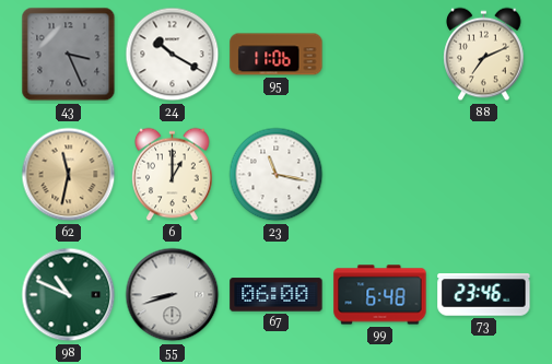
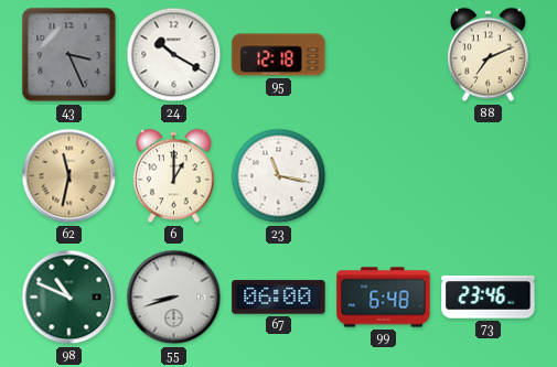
95: 11:06 -> 12:18
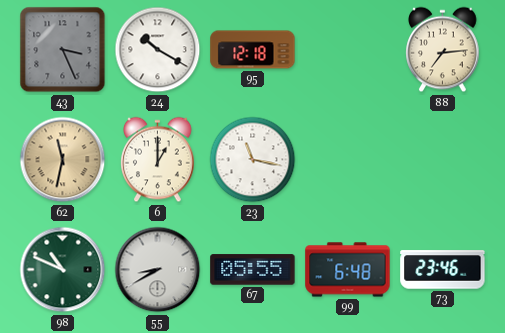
88: 7:11 -> 7:14
55: 8:42 -> 8:40
67: 06:00 -> 05:55
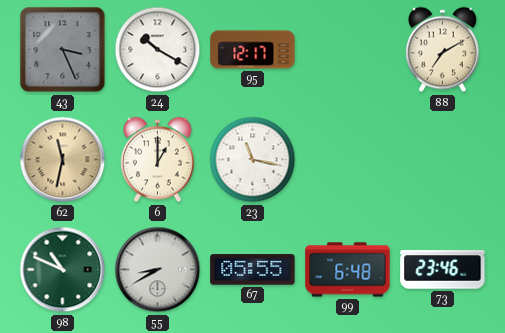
95: 12:18 -> 12:17
88: 7:14 -> 7:10
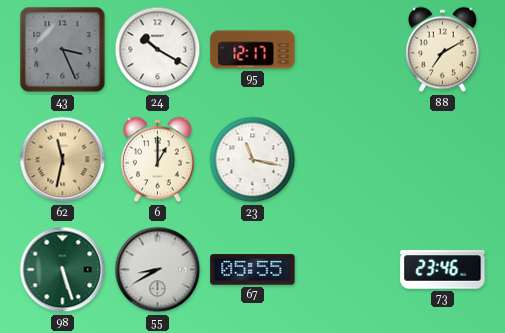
98: 10:49 -> 5:27
99: 6:48 -> none
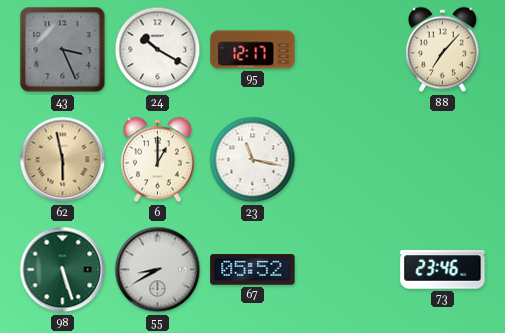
88: 7:10 -> 7:07
62: 11:32 -> 5:58
67: 05:55 -> 05:52
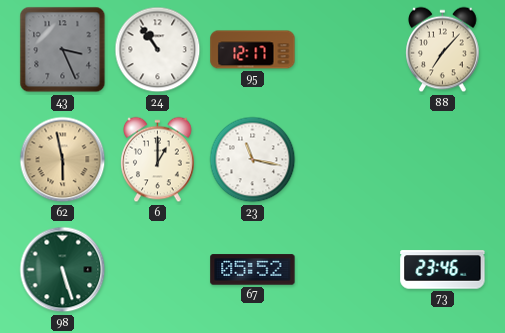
24: 10:20 -> 10:54
55: 8:40 -> none
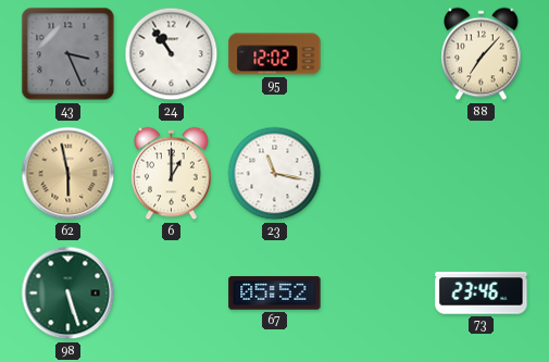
95: 12:17 -> 12:02
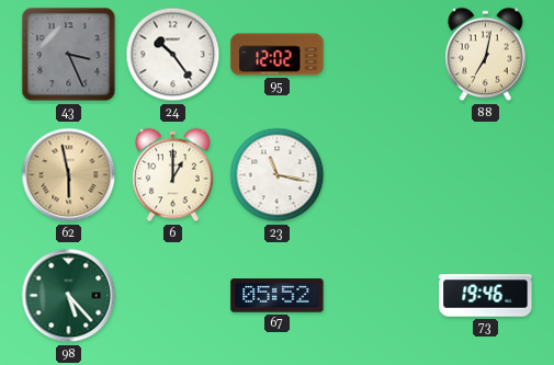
24: 10:54 -> 10:24
88: 7:07 -> 7:02
98: 5:27 -> 5:23
73: 23:46 -> 19:46
